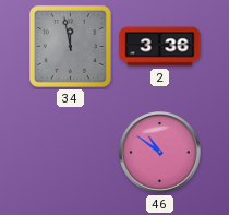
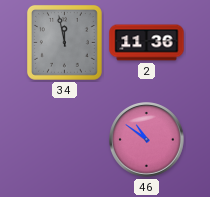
2: 3:36 -> 11:36
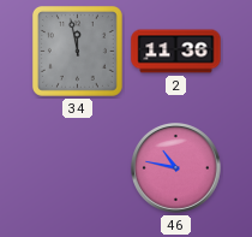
46: 10:51 -> 10:47
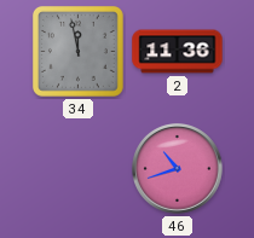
46: 10:47 -> 10:42
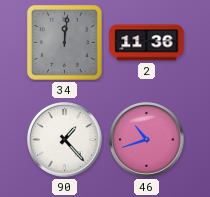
34: 11:58 -> 12:01
90: none -> 1:23
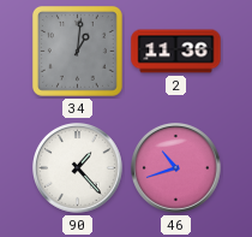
34: 12:01 -> 1:01
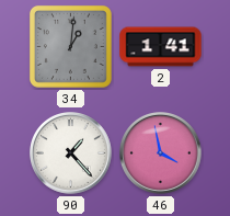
2: 11:36 -> 1:41
46: 10:42 -> 3:58
